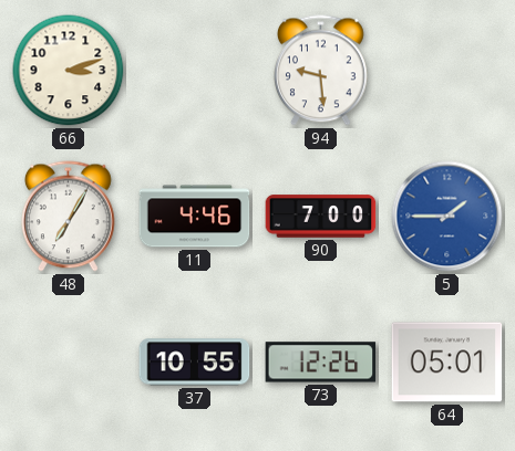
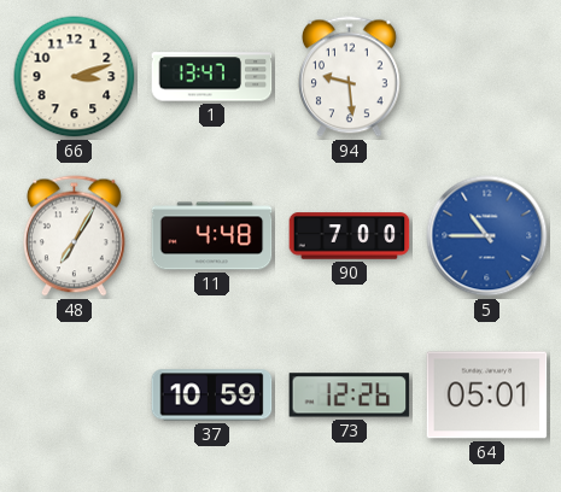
1: none -> 13:47
11: 4:46 -> 4:48
5: 1:45 -> 10:45
37: 10:55 -> 10:59
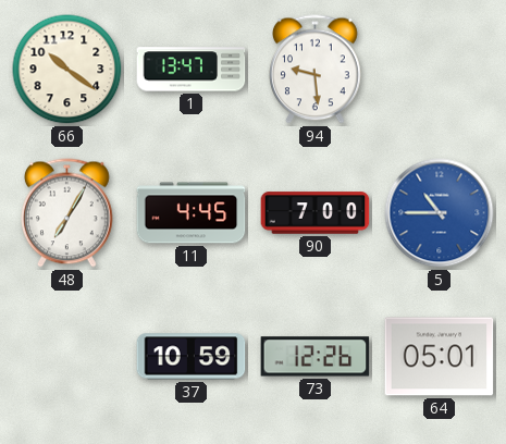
66: 3:12 -> 10:21
11: 4:48 -> 4:45
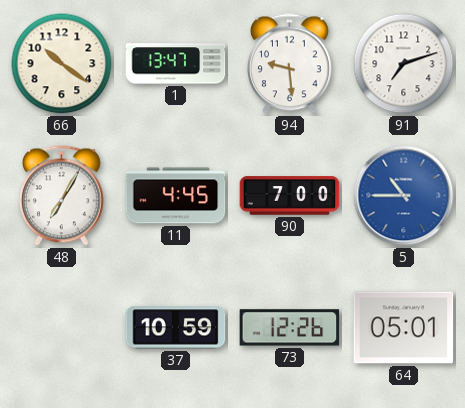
91: none -> 7:12
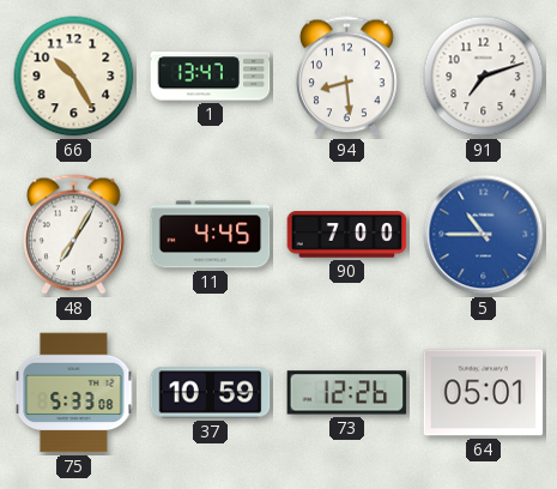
66: 10:21 -> 10:25
94: 9:29 -> 8:29
75: none -> 5:33
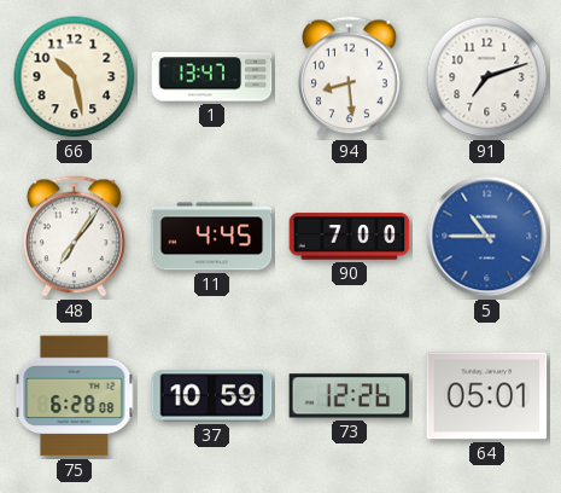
66: 10:25 -> 10:28
48: 7:05 -> 7:06
75: 5:33 -> 6:28
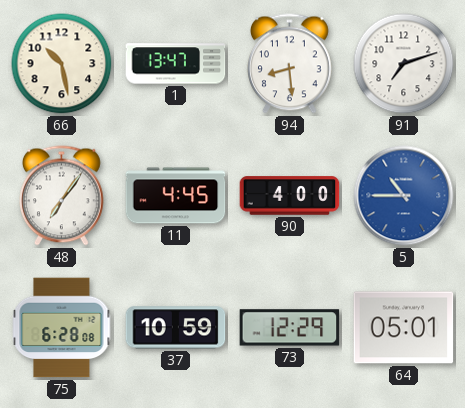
90: 7:00 -> 4:00
73: 12:26 -> 12:29
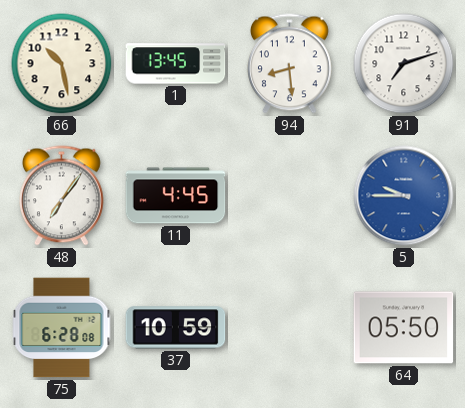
1: 13:47 -> 13:45
90: 4:00 -> none
5: 10:45 -> 9:45
73: 12:29 -> none
64: 05:01 -> 05:50
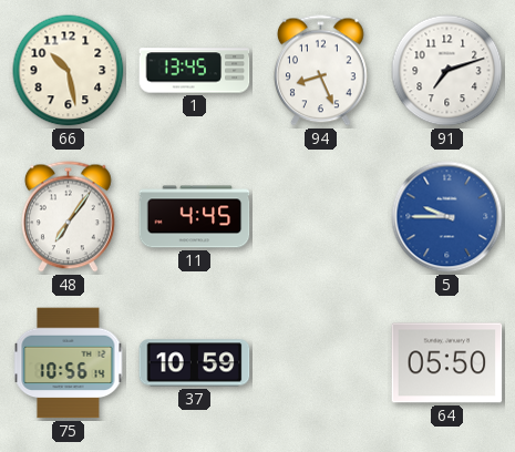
94: 8:29 -> 8:26
75: 6:28 -> 10:56
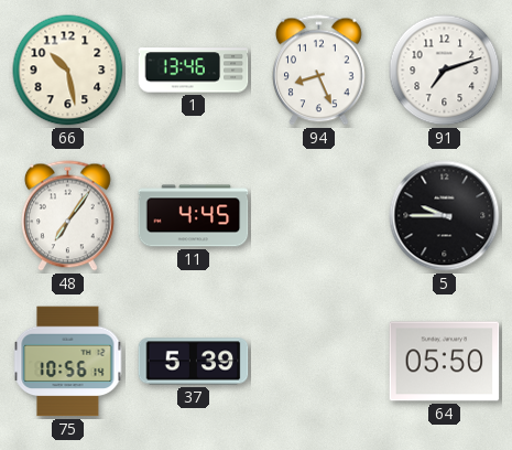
1: 13:45 -> 13:46
5 dial: blue -> black
37: 10:59 -> 5:39
